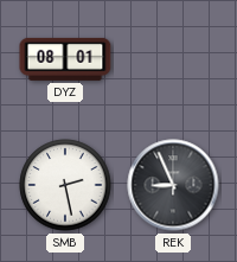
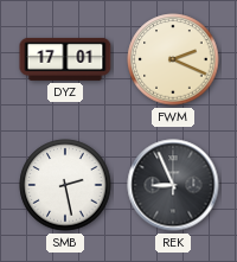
DYZ: 08:01 -> 17:01
FWM: none -> 2:19
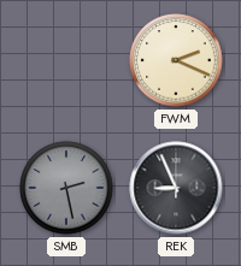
DYZ: 17:01 -> none
SMB dial: white -> grey
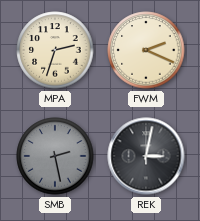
MPA: none -> 2:33
REK: 8:56 -> 3:02
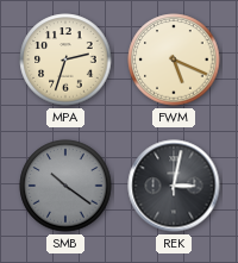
FWM: 2:19 -> 5:19
SMB: 2:28 -> 10:21
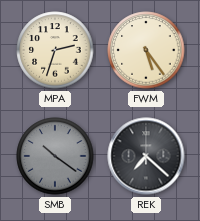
FWM: 5:19 -> 5:24
REK: 3:02 -> 7:22
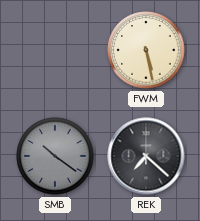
MPA: 2:33 -> none
FWM: 5:24 -> 5:28
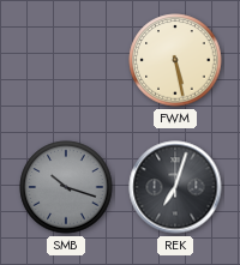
SMB: 10:21 -> 10:18
REK: 7:22 -> 7:03
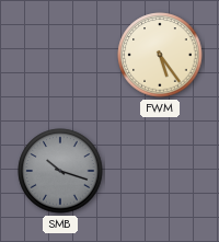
FWM: 5:28 -> 5:24
REK: 7:03 -> none
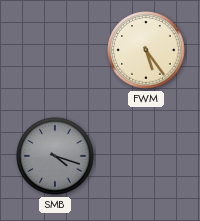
SMB: 10:18 -> 4:18
